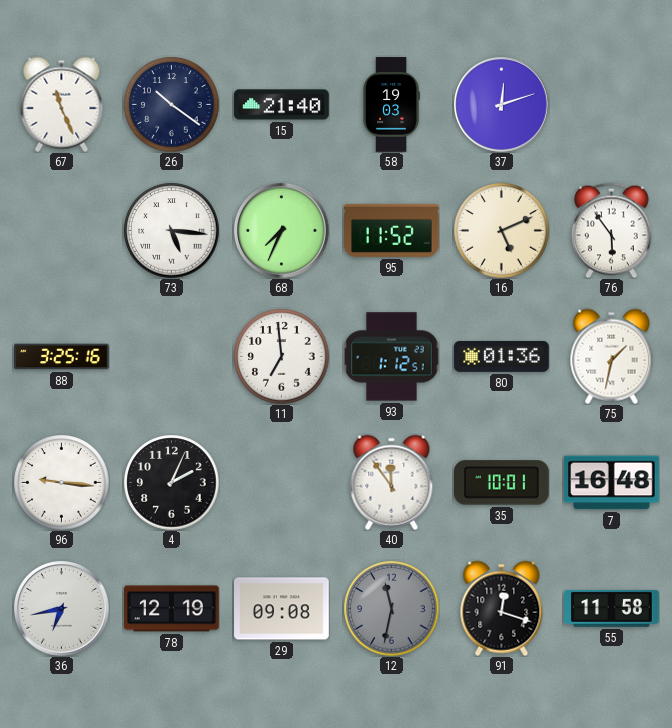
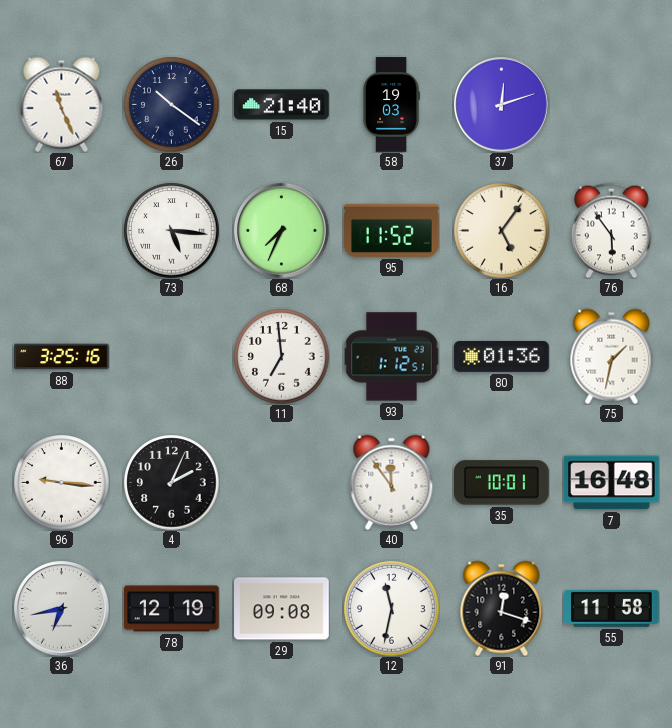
16: 5:11 -> 5:06
12 dial: grey -> white
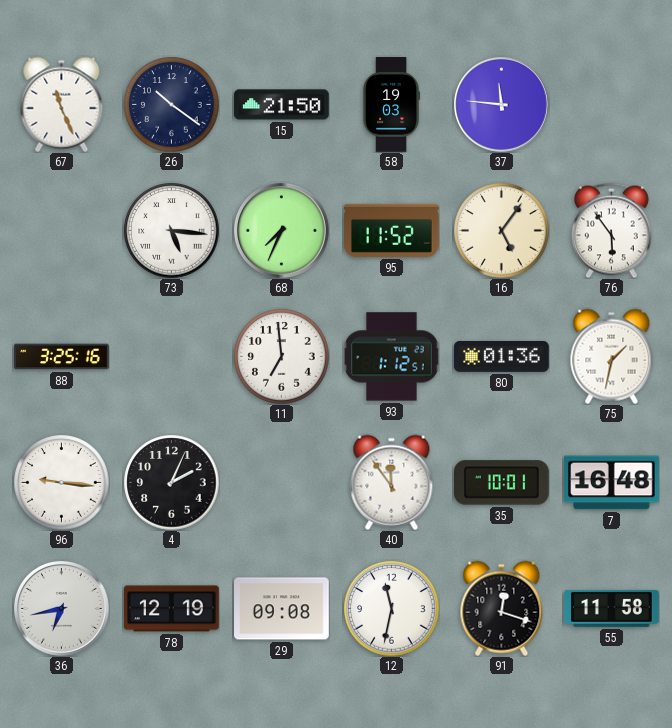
15: 21:40 -> 21:50
37: 12:12 -> 11:46
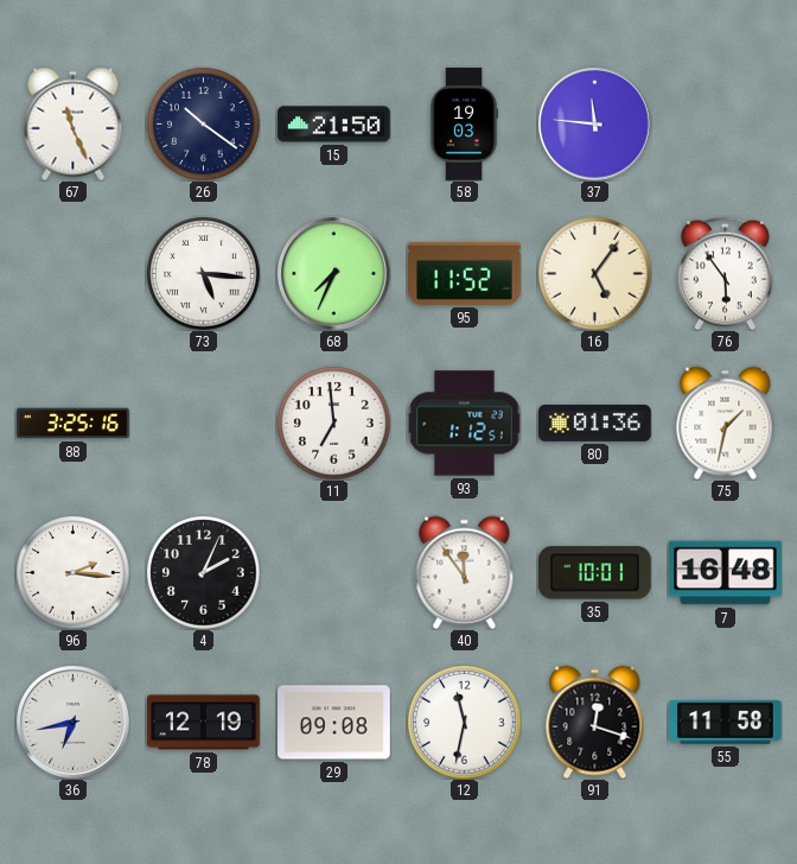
96: 9:16 -> 2:16
